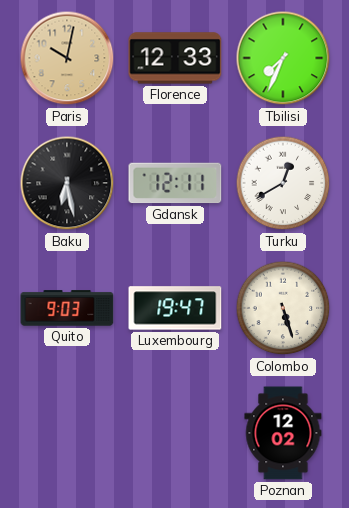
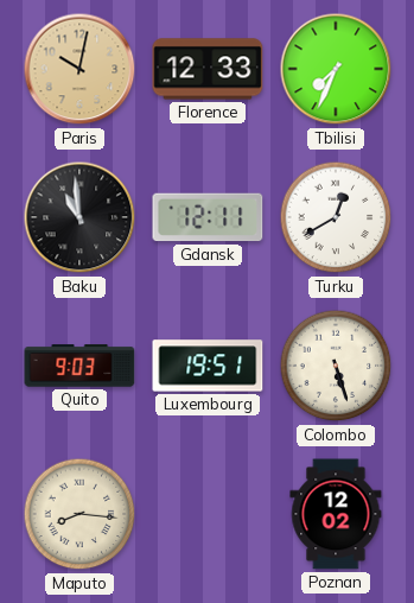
Baku: 6:28 -> 10:59
Luxembourg: 19:47 -> 19:51
Maputo: none -> 8:16
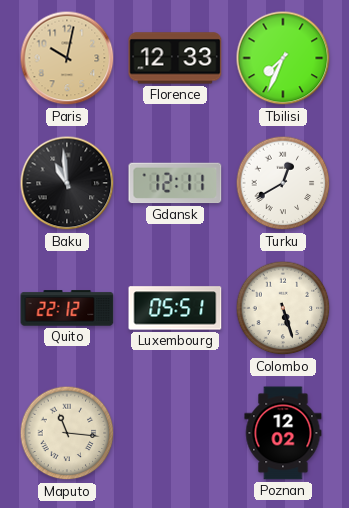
Quito: 9:03 -> 22:12
Luxembourg: 19:51 -> 05:51
Maputo: 8:16 -> 11:16
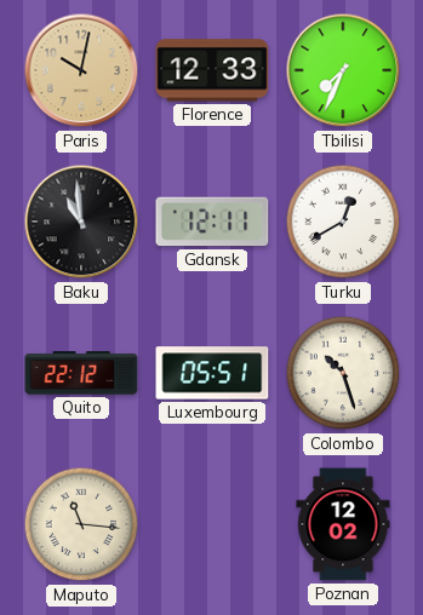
Colombo: 5:27 -> 10:27
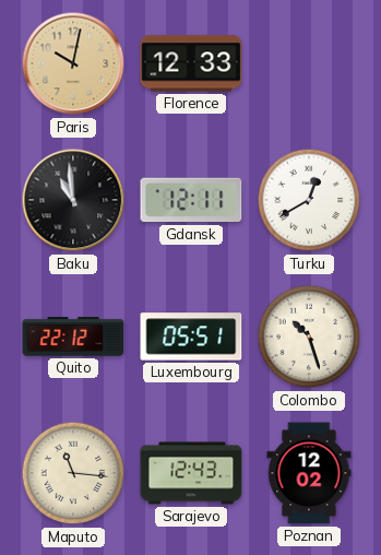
Tbilisi: 7:34 -> none
Sarajevo: none -> 12:43
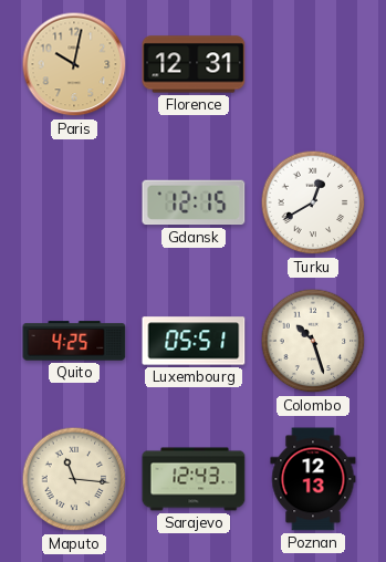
Florence: 12:33 -> 12:31
Baku: 10:59 -> none
Gdansk: 12:11 -> 12:15
Quito: 22:12 -> 4:25
Poznan: 12:02 -> 12:13
